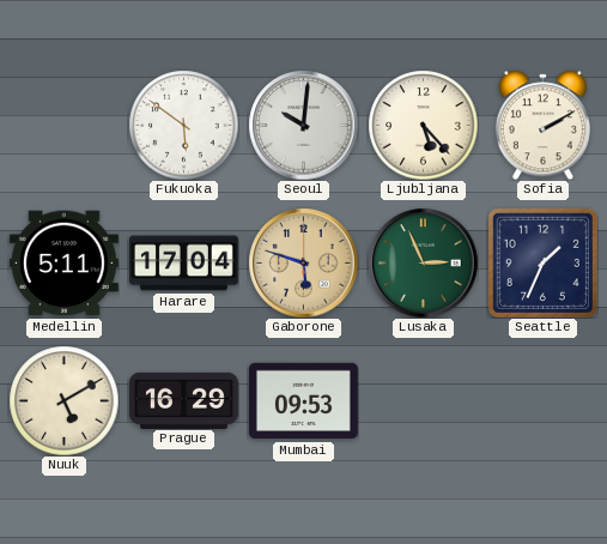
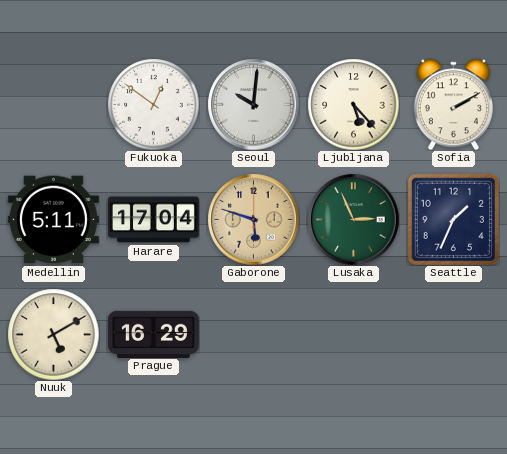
Fukuoka: 5:51 -> 12:51
Mumbai: 09:53 -> none
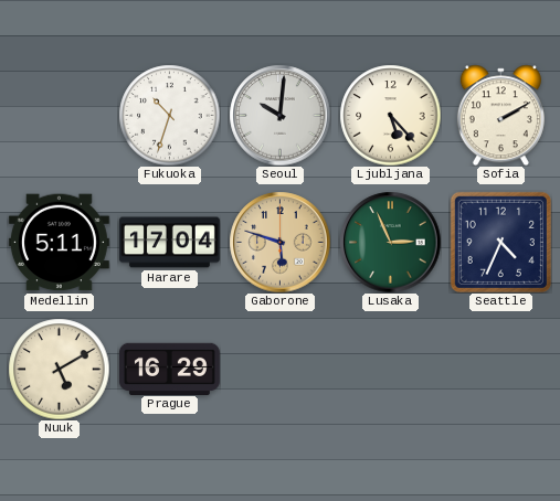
Fukuoka: 12:51 -> 10:33
Seattle: 1:34 -> 4:34
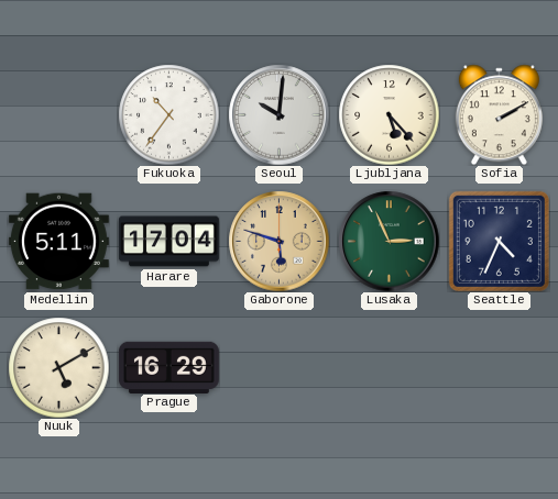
Fukuoka: 10:33 -> 10:36
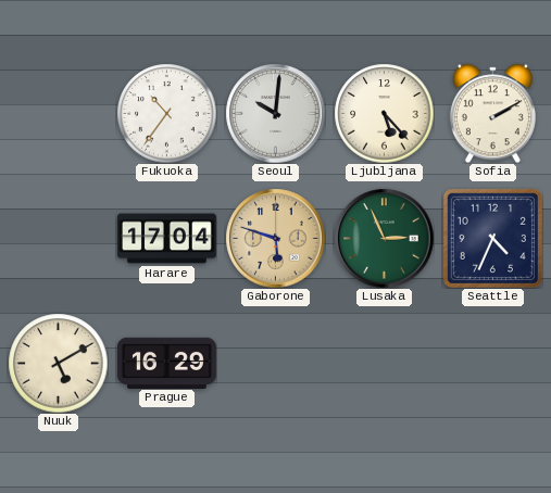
Medellin: 5:11 -> none
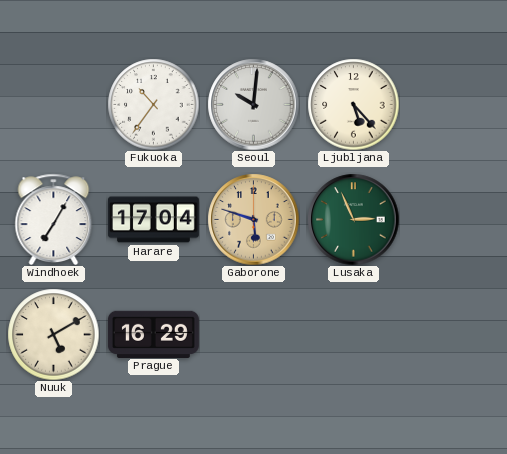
Sofia: 2:10 -> none
Windhoek: none -> 7:05
Seattle: 4:34 -> none
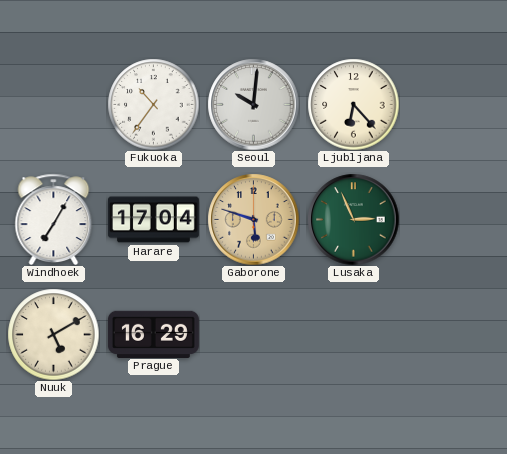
Ljubljana: 5:23 -> 6:23
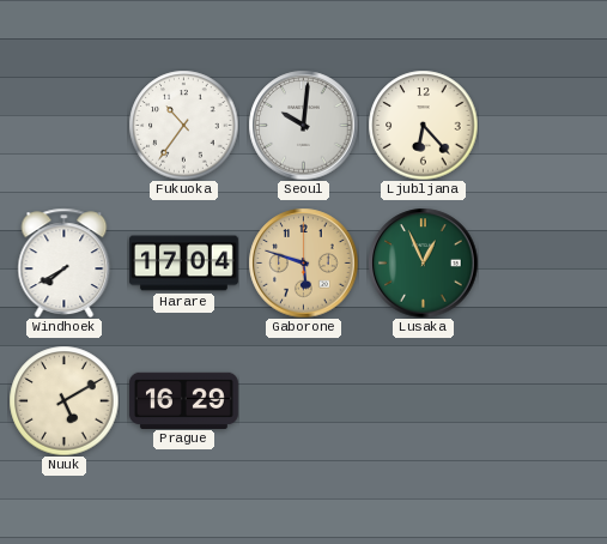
Windhoek: 7:05 -> 7:40
Lusaka: 2:56 -> 12:56
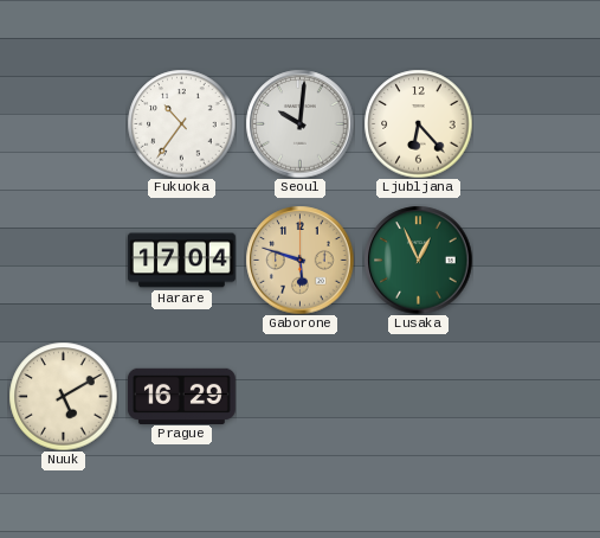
Windhoek: 7:40 -> none
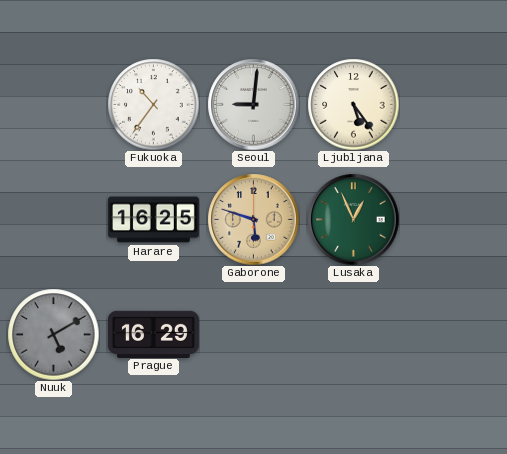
Seoul: 10:01 -> 9:01
Ljubljana: 6:23 -> 5:24
Harare: 17:04 -> 16:25
Nuuk dial: cream -> grey
